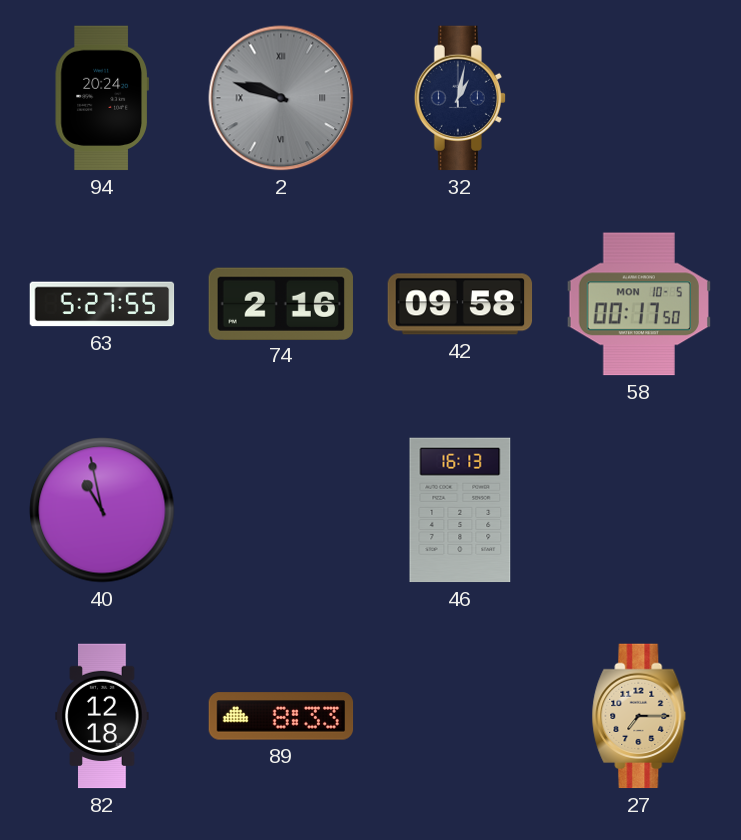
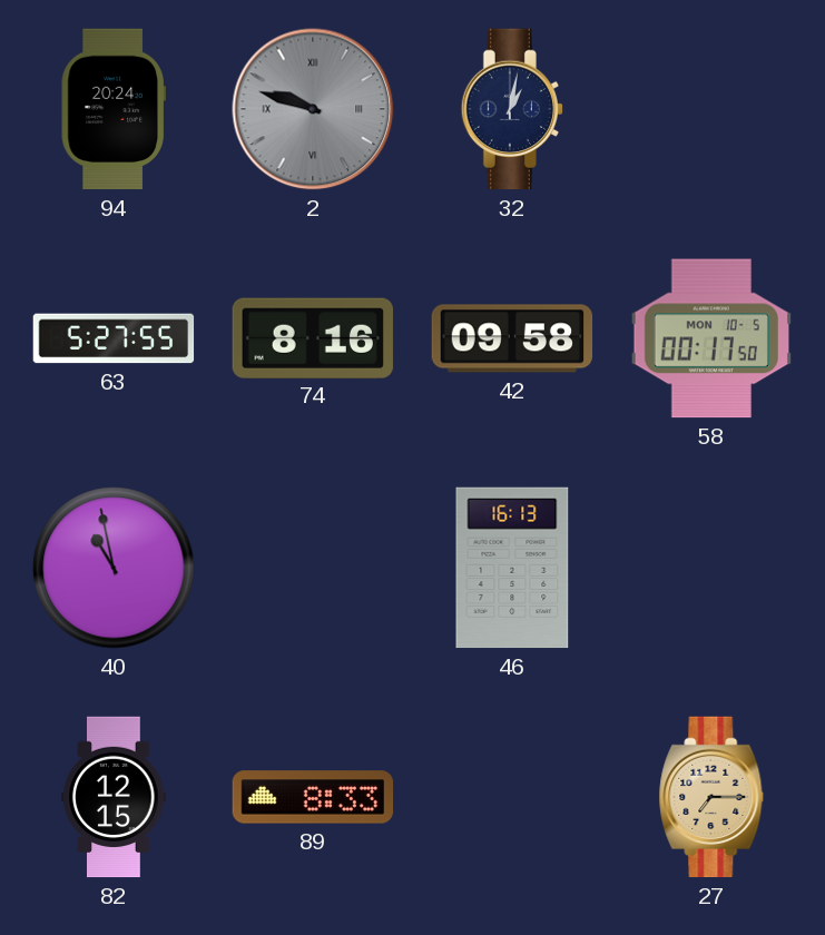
74: 2:16 -> 8:16
82: 12:18 -> 12:15
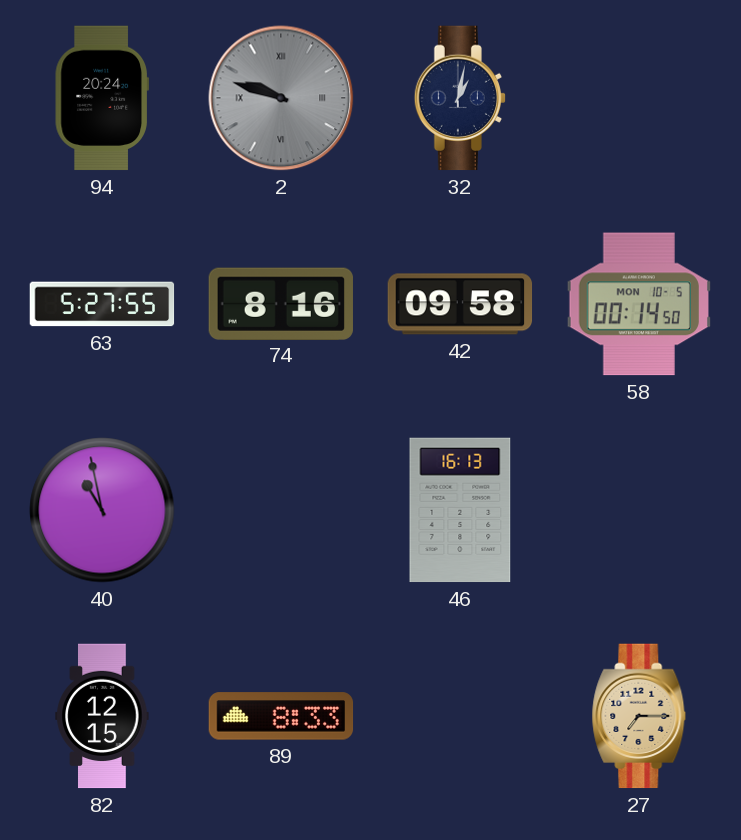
58: 00:17 -> 00:14
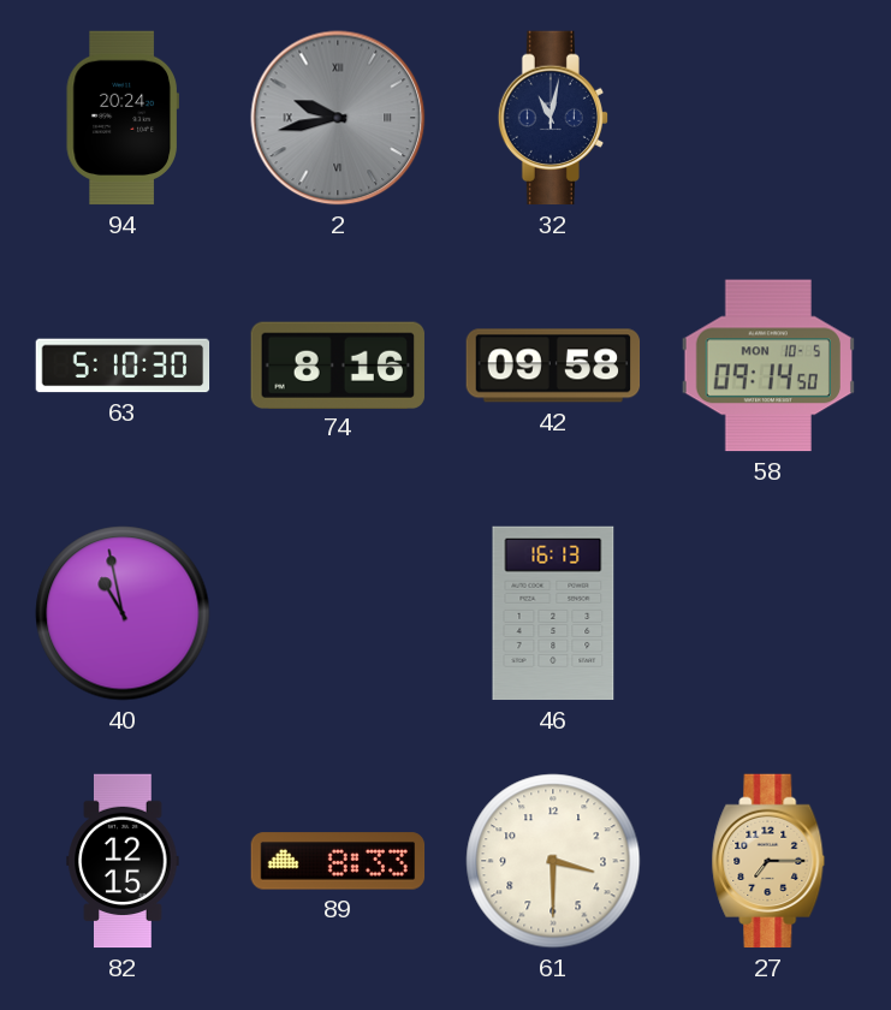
2: 9:48 -> 9:43
32: 1:02 -> 11:02
63: 5:27 -> 5:10
58: 00:14 -> 09:14
61: none -> 3:30
